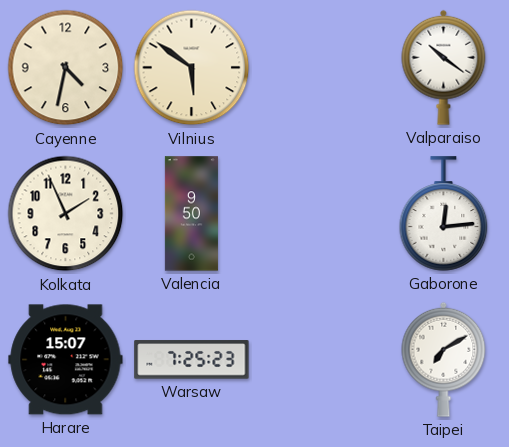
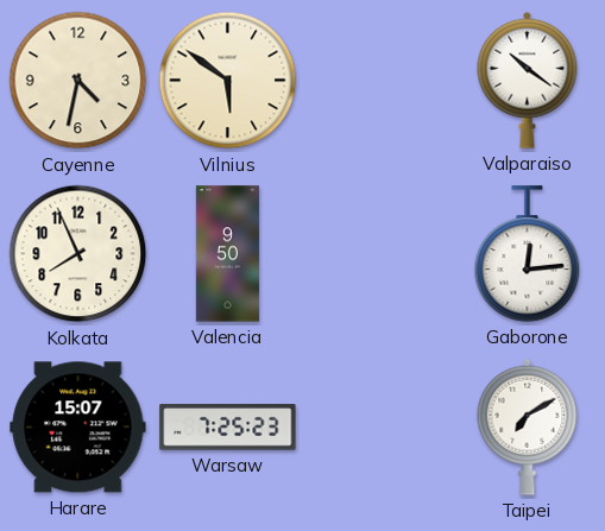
Kolkata: 1:56 -> 7:56
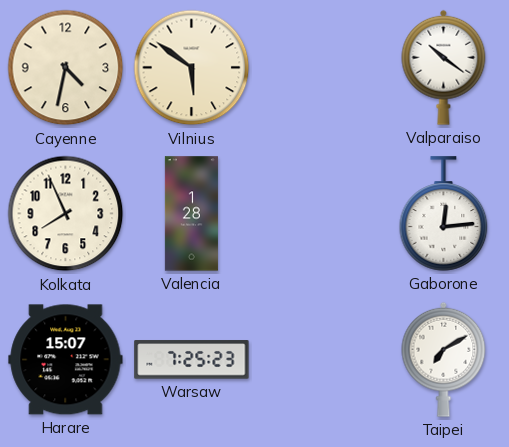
Valencia: 9:50 -> 1:28
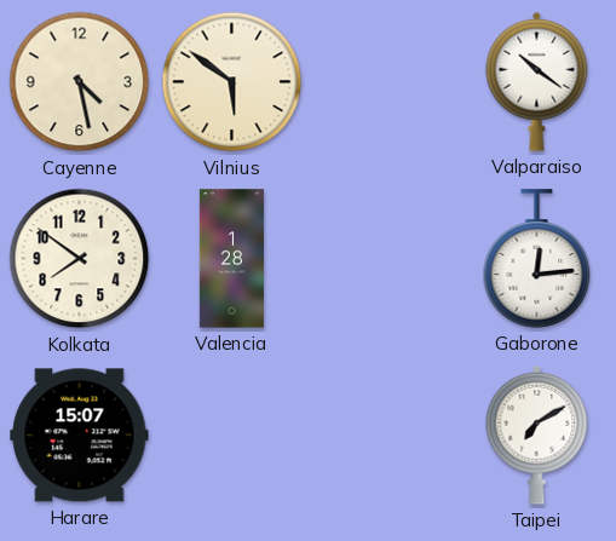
Cayenne: 4:32 -> 4:28
Kolkata: 7:56 -> 7:51
Warsaw: 7:25 -> none
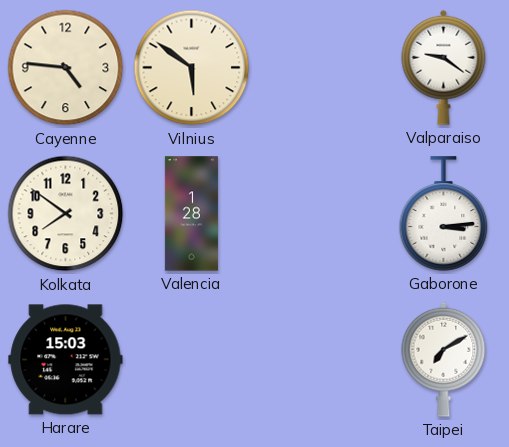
Cayenne: 4:28 -> 4:46
Valparaiso: 10:21 -> 9:21
Gaborone: 12:14 -> 3:14
Harare: 15:07 -> 15:03
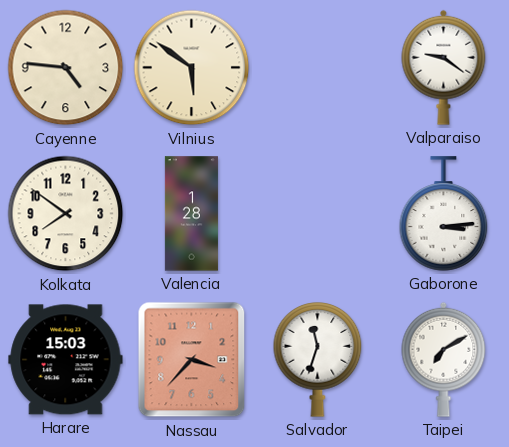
Nassau: none -> 3:37
Salvador: none -> 11:33
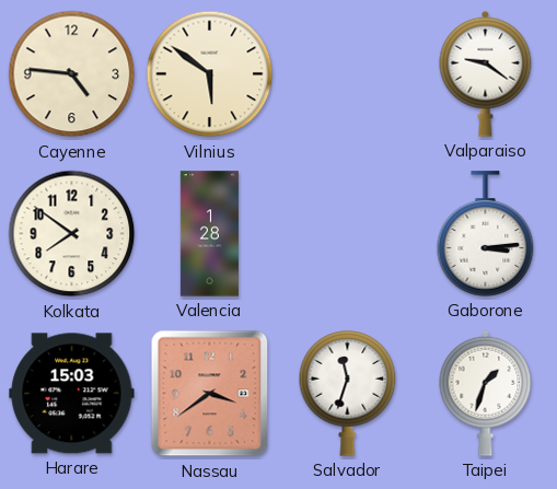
Nassau: 3:37 -> 3:39
Taipei: 7:10 -> 1:33
